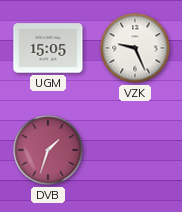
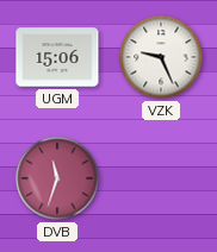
UGM: 15:05 -> 15:06
DVB: 1:33 -> 11:33
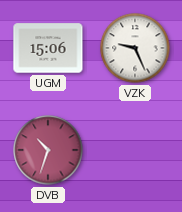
DVB: 11:33 -> 10:33
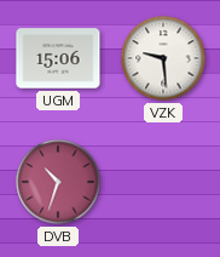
VZK: 9:26 -> 9:29
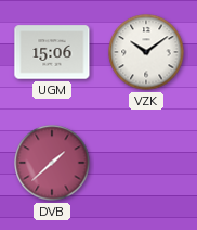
VZK: 9:29 -> 10:09
DVB: 10:33 -> 1:38
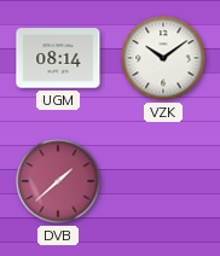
UGM: 15:06 -> 08:14
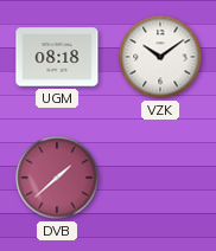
UGM: 08:14 -> 08:18
